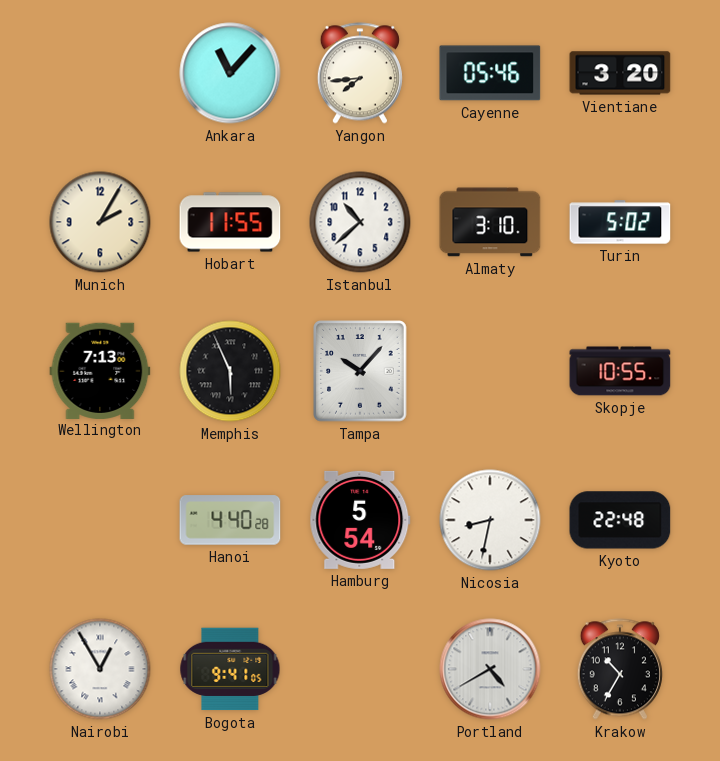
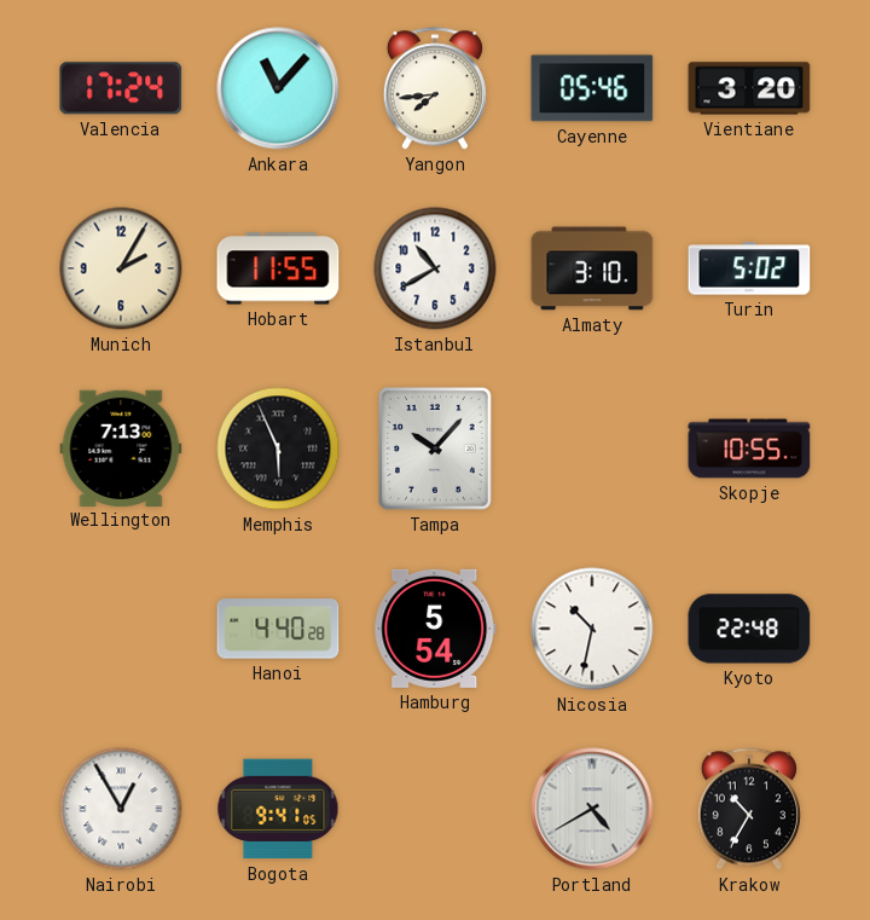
Valencia: none -> 17:24
Istanbul: 10:38 -> 10:40
Nicosia: 8:32 -> 10:32
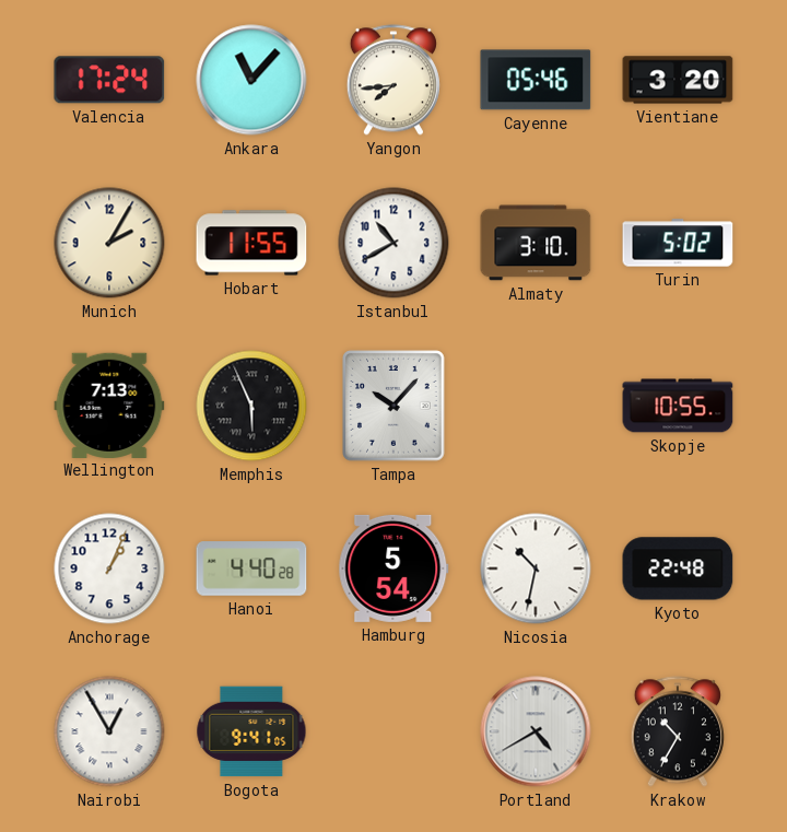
Anchorage: none -> 1:04
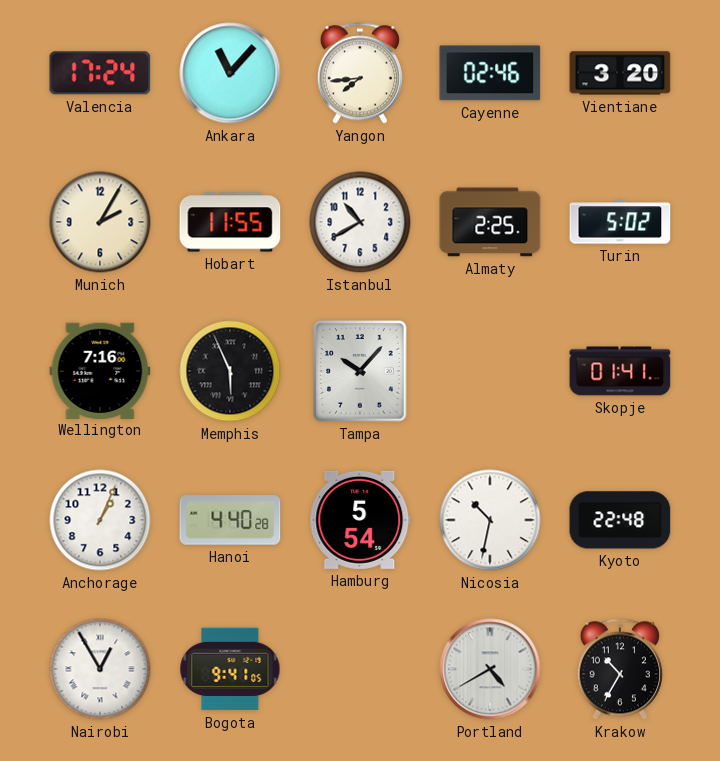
Cayenne: 05:46 -> 02:46
Almaty: 3:10 -> 2:25
Wellington: 7:13 -> 7:16
Skopje: 10:55 -> 01:41
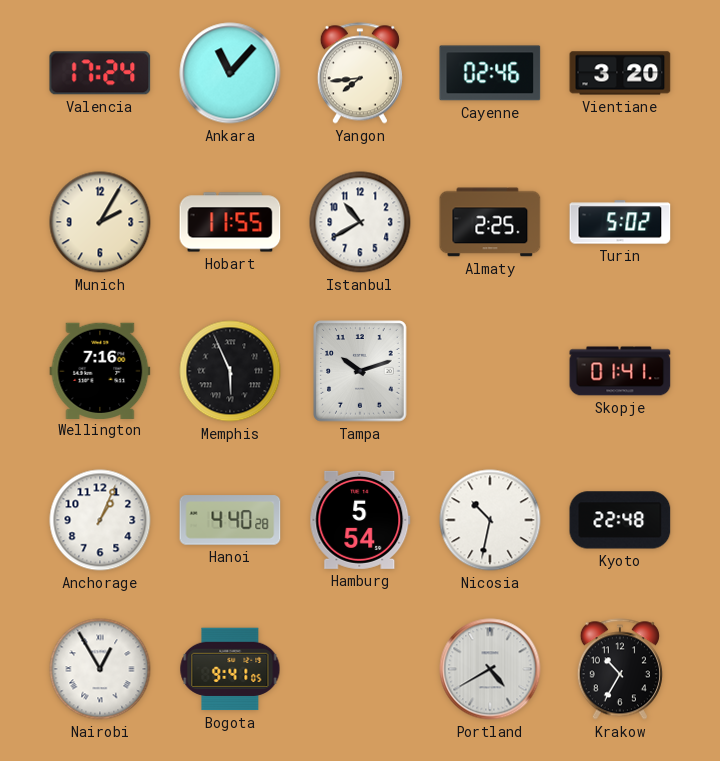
Tampa: 10:07 -> 10:12
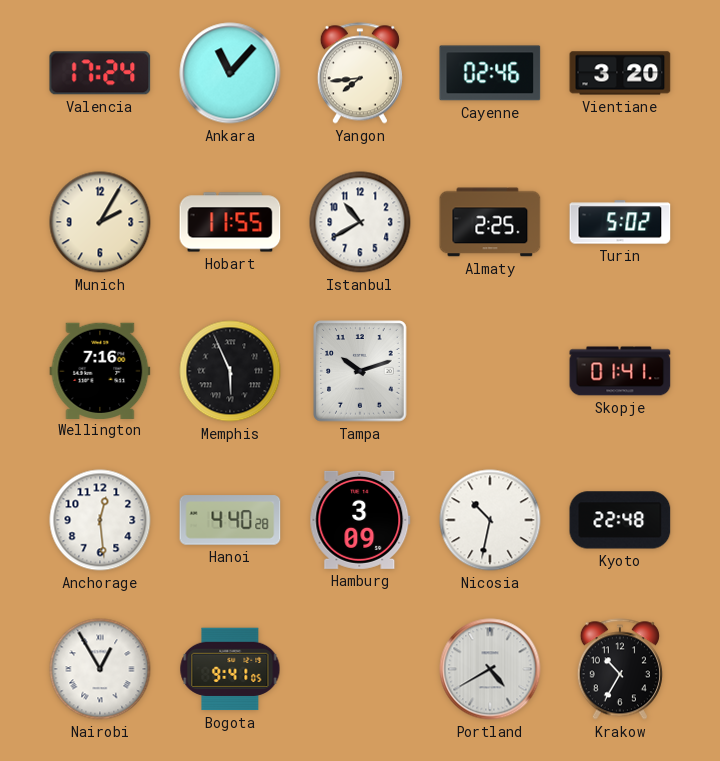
Anchorage: 1:04 -> 12:29
Hamburg: 5:54 -> 3:09
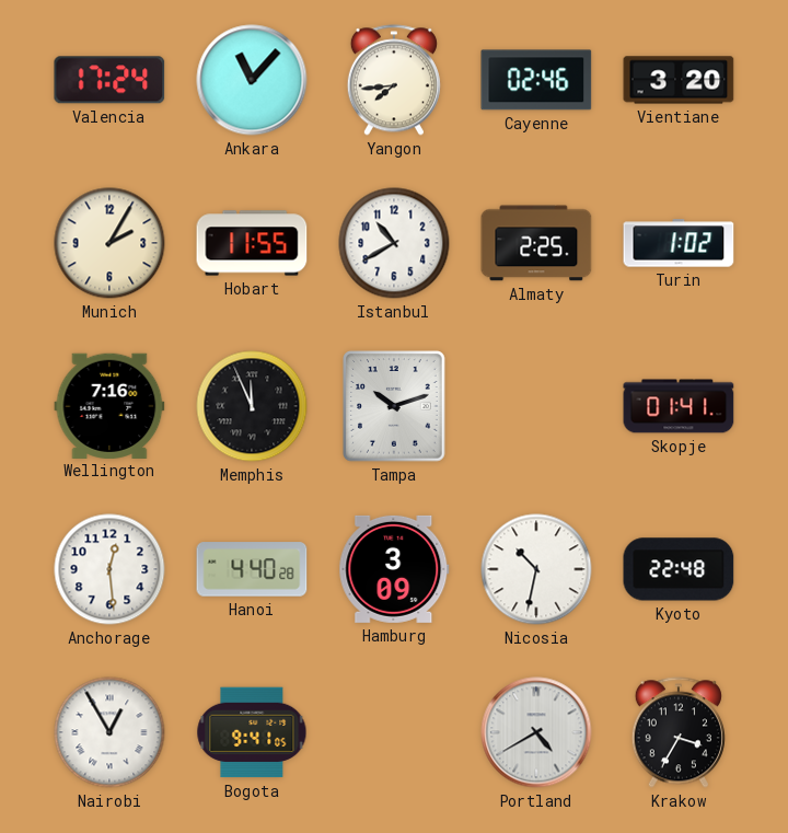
Turin: 5:02 -> 1:02
Memphis: 5:56 -> 11:56
Krakow: 10:35 -> 3:35
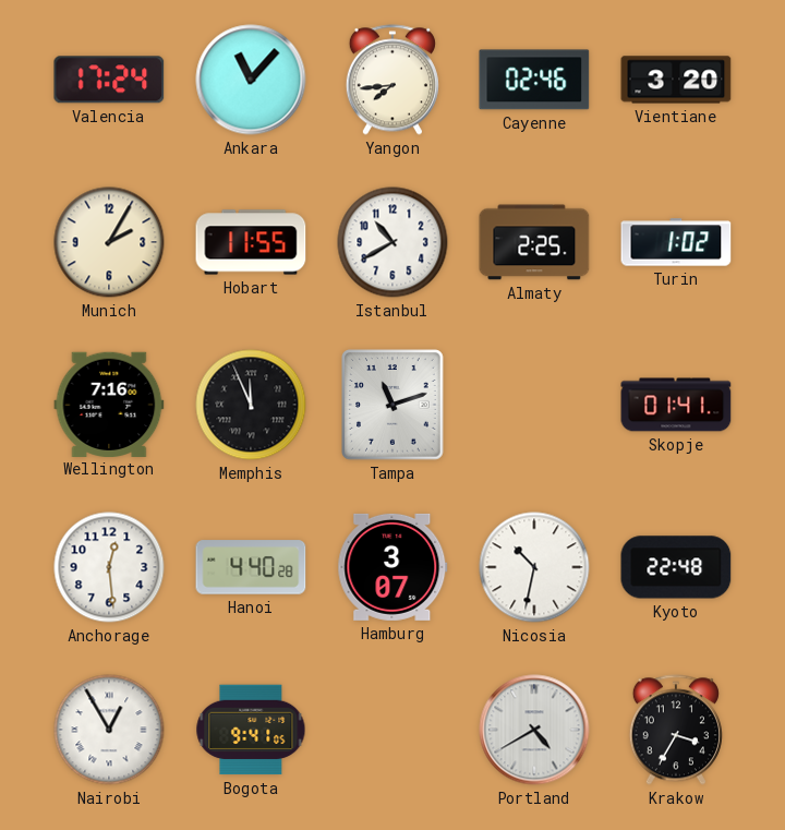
Tampa: 10:12 -> 11:12
Hamburg: 3:09 -> 3:07
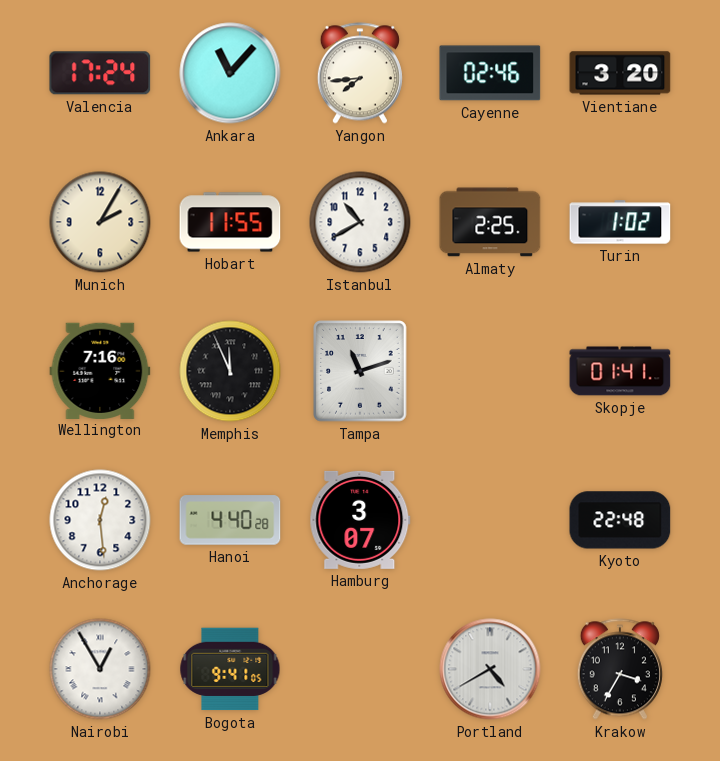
Nicosia: 10:32 -> none
